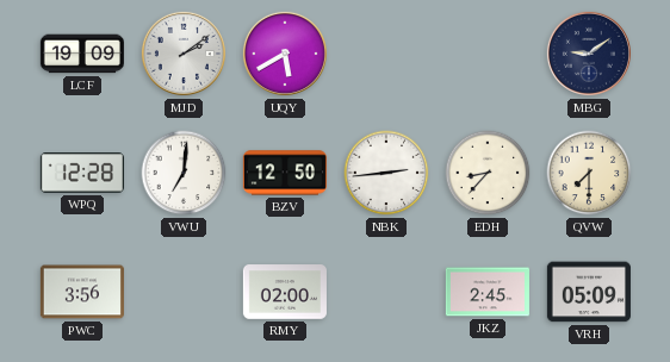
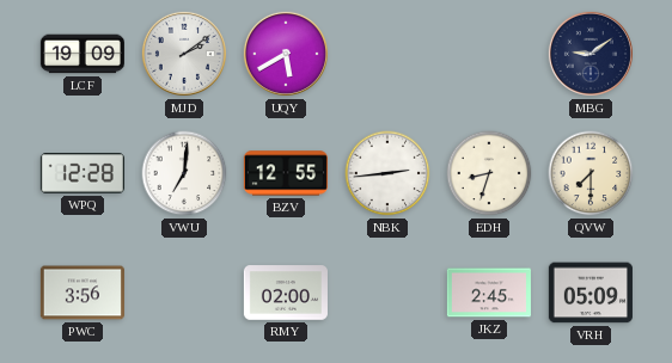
BZV: 12:50 -> 12:55
EDH: 8:37 -> 8:33
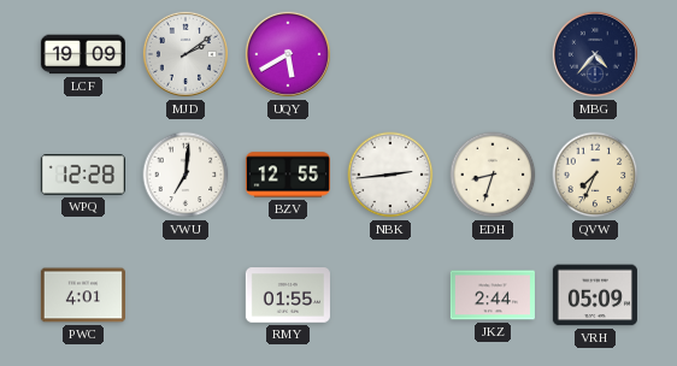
MBG: 9:09 -> 4:37
QVW: 7:30 -> 7:34
PWC: 3:56 -> 4:01
RMY: 02:00 -> 01:55
JKZ: 2:45 -> 2:44
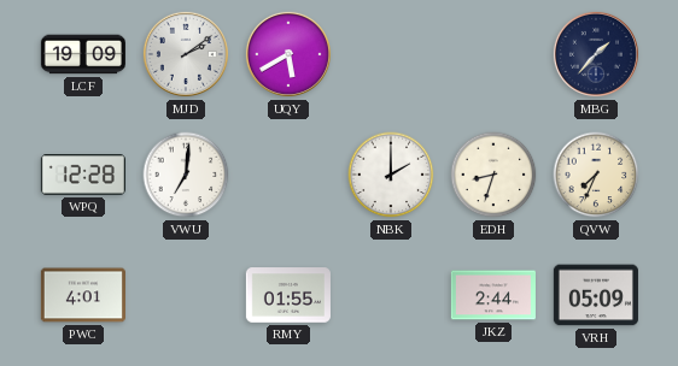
MBG: 4:37 -> 1:37
BZV: 12:55 -> none
NBK: 2:44 -> 2:00
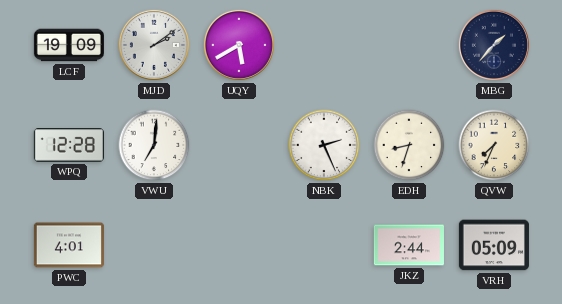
NBK: 2:00 -> 2:26
RMY: 01:55 -> none
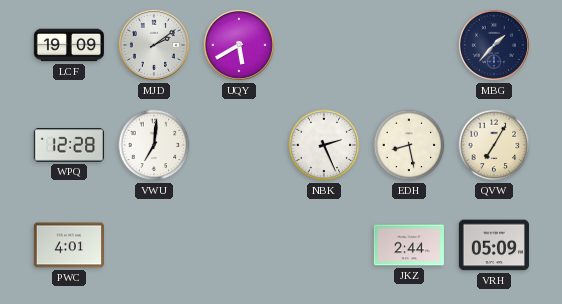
EDH: 8:33 -> 8:28
QVW: 7:34 -> 7:05
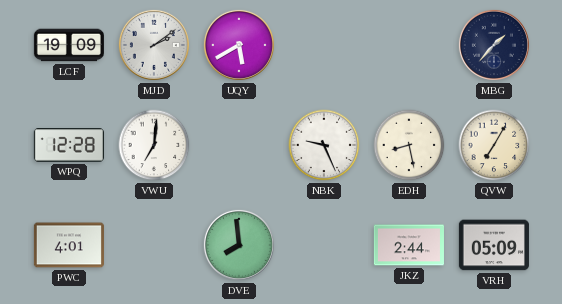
NBK: 2:26 -> 9:26
DVE: none -> 7:59
